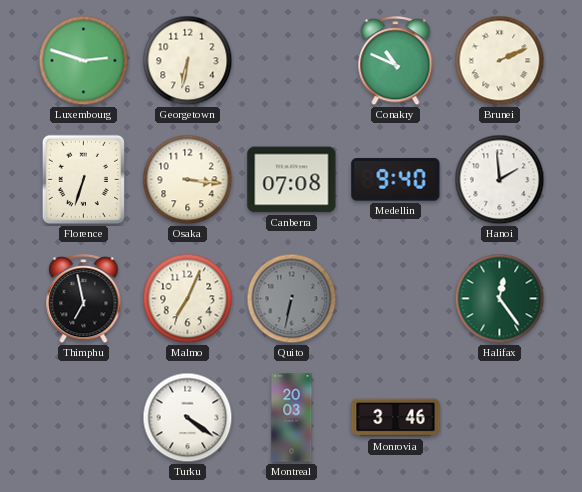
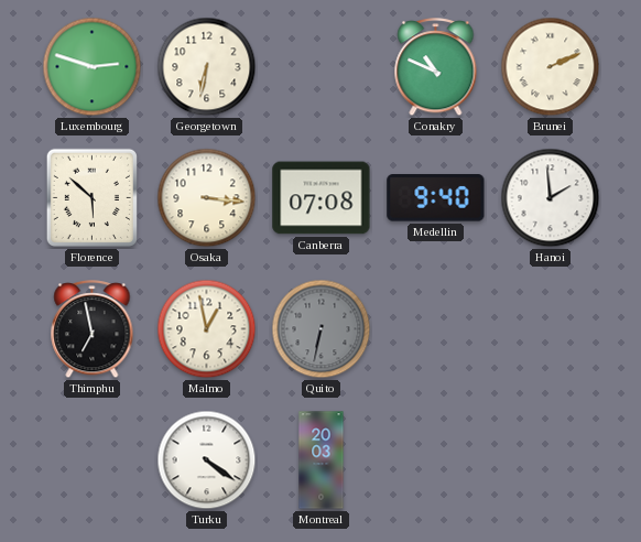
Florence: 6:33 -> 5:52
Malmo: 7:04 -> 12:58
Halifax: 12:24 -> none
Monrovia: 3:46 -> none
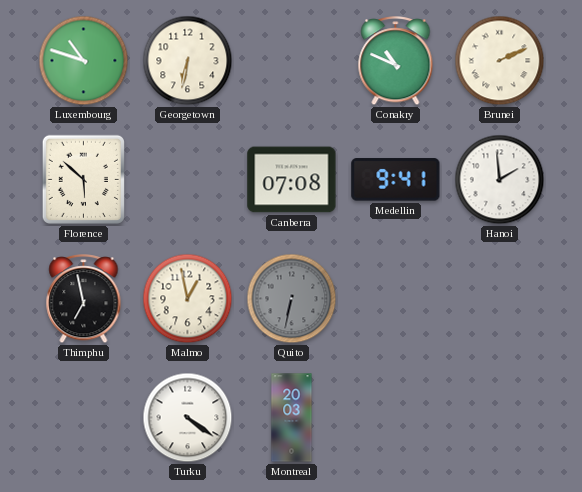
Luxembourg: 2:48 -> 10:48
Osaka: 3:16 -> none
Medellin: 9:40 -> 9:41
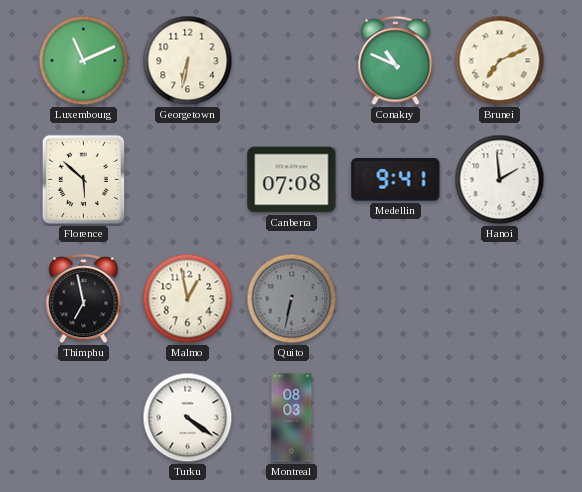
Luxembourg: 10:48 -> 11:11
Brunei: 2:11 -> 7:11
Montreal: 20:03 -> 08:03
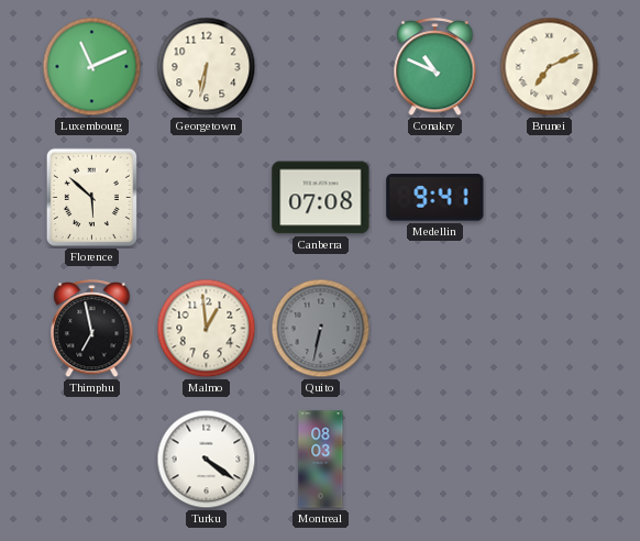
Hanoi: 1:59 -> none
Malmo: 12:58 -> 12:59
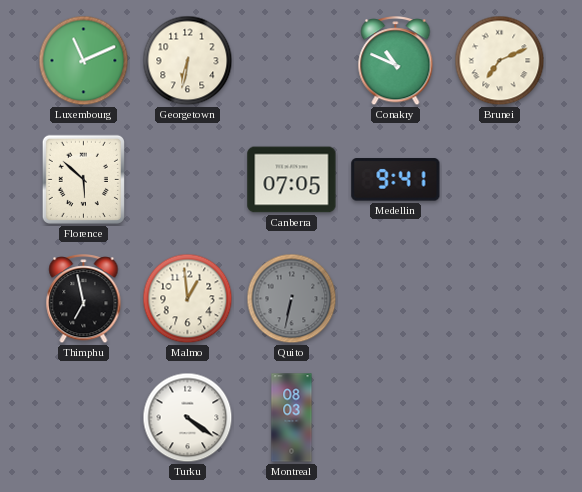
Canberra: 07:08 -> 07:05
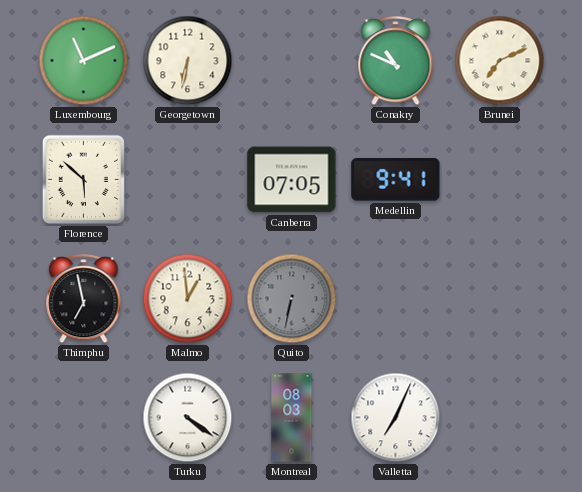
Valletta: none -> 7:04
